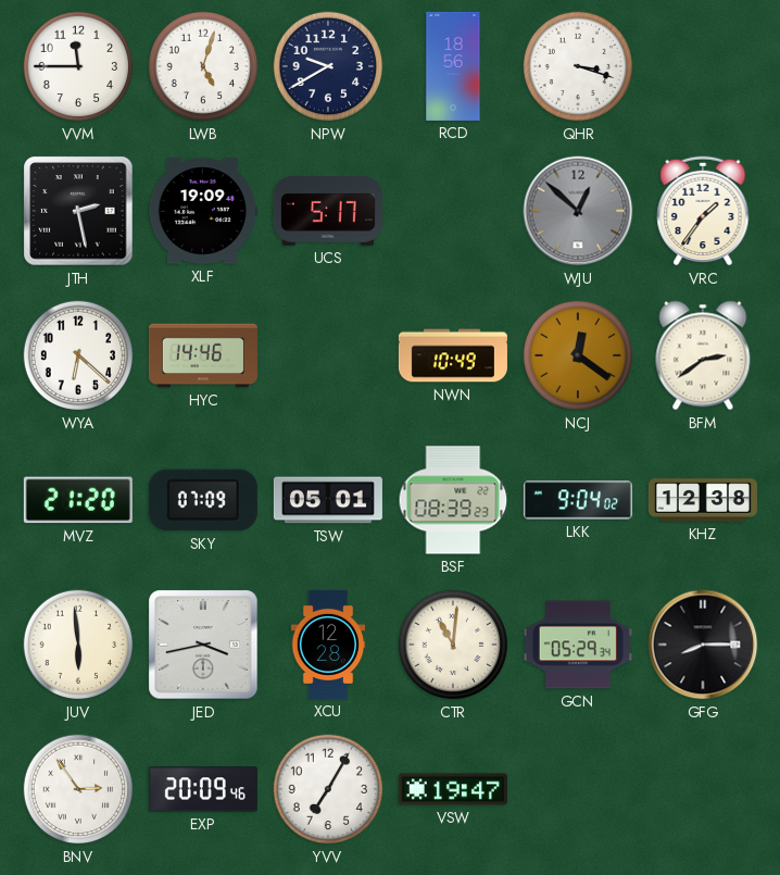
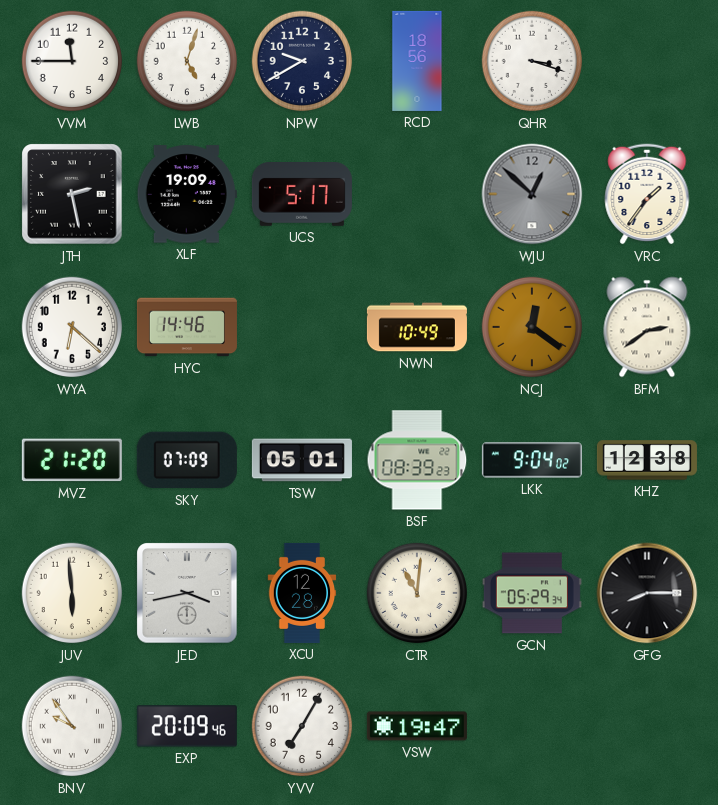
BNV: 2:54 -> 9:54
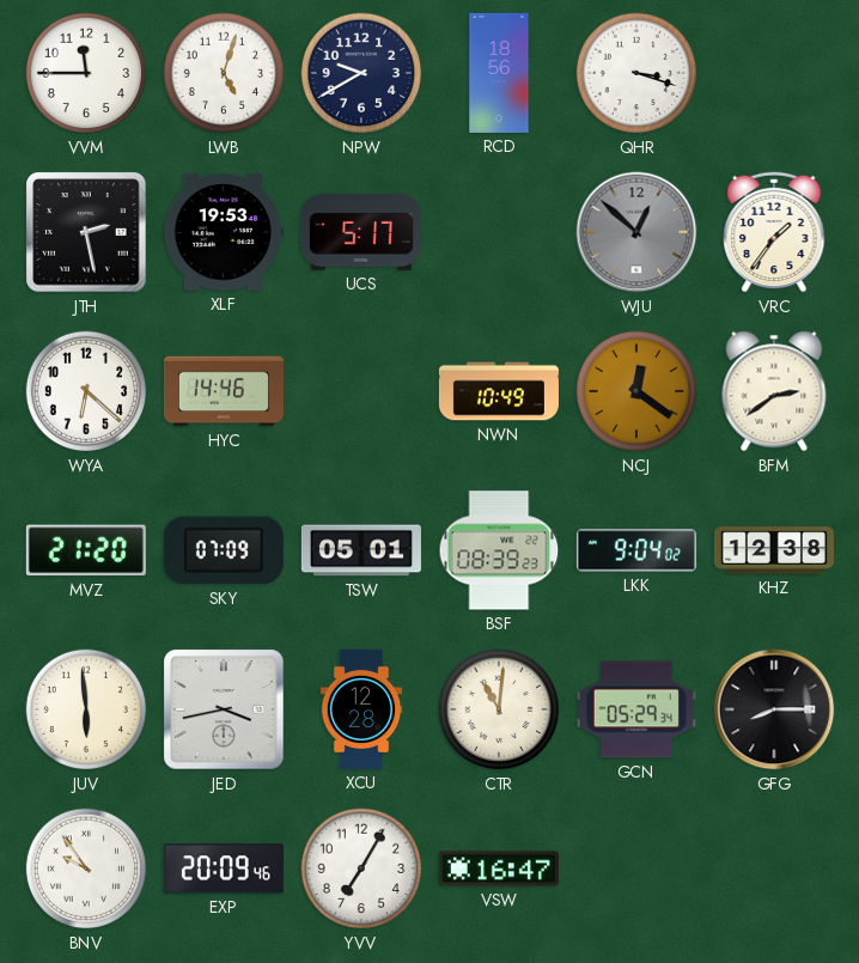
XLF: 19:09 -> 19:53
VSW: 19:47 -> 16:47
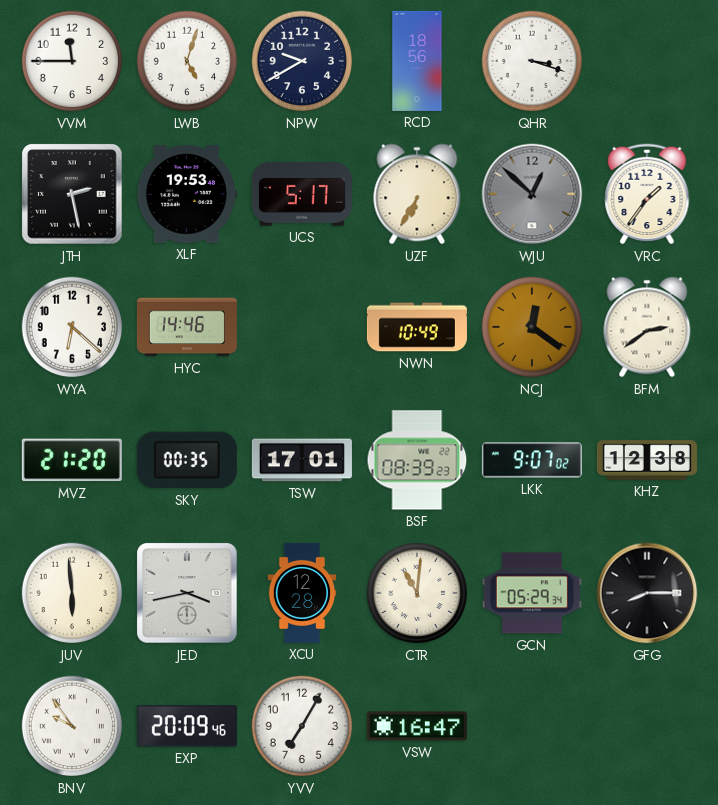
UZF: none -> 6:35
SKY: 07:09 -> 00:35
TSW: 05:01 -> 17:01
LKK: 9:04 -> 9:07
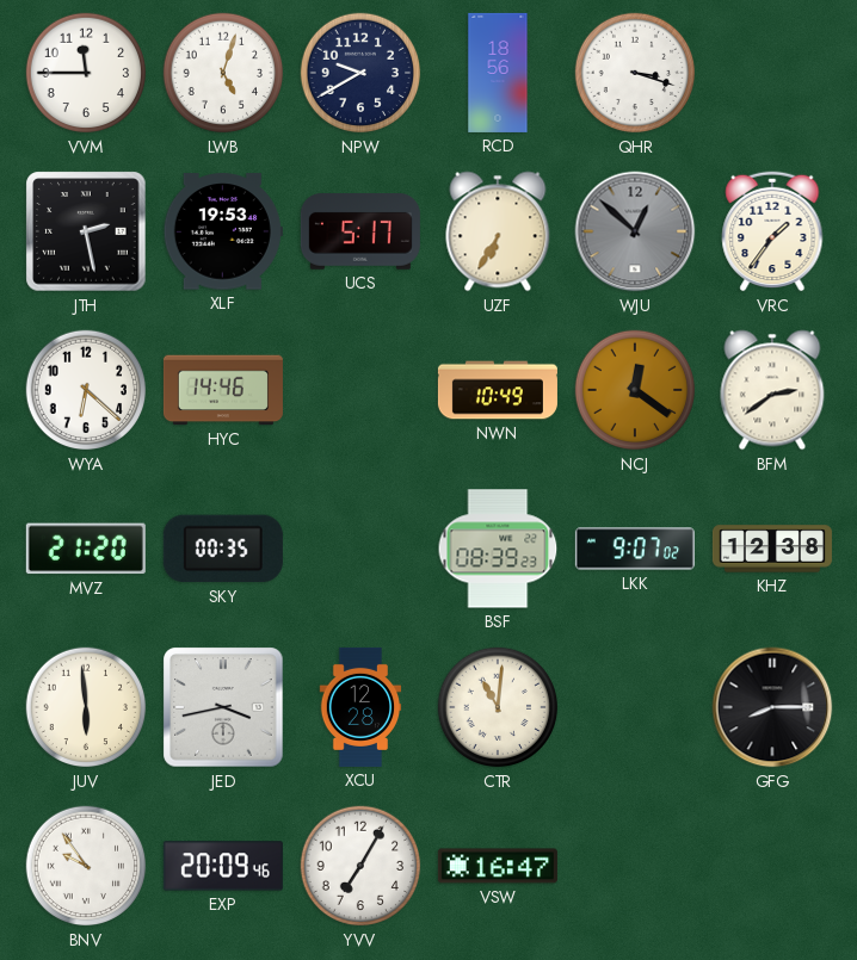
TSW: 17:01 -> none
GCN: 05:29 -> none
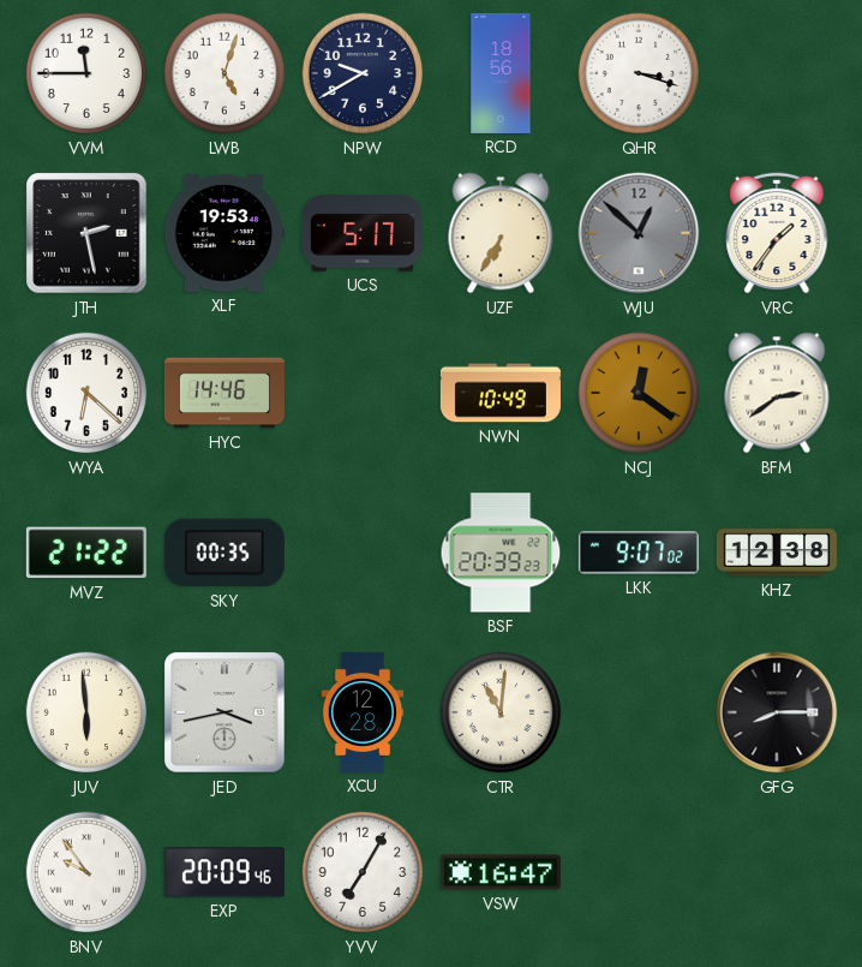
MVZ: 21:20 -> 21:22
BSF: 08:39 -> 20:39
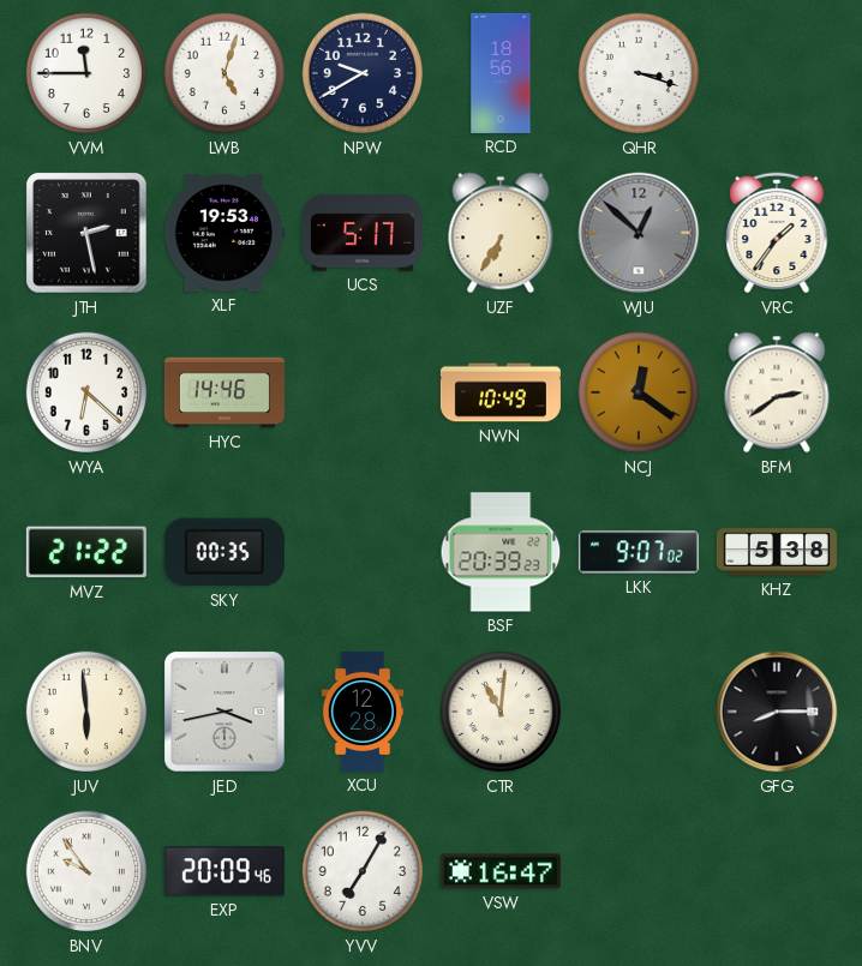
KHZ: 12:38 -> 5:38
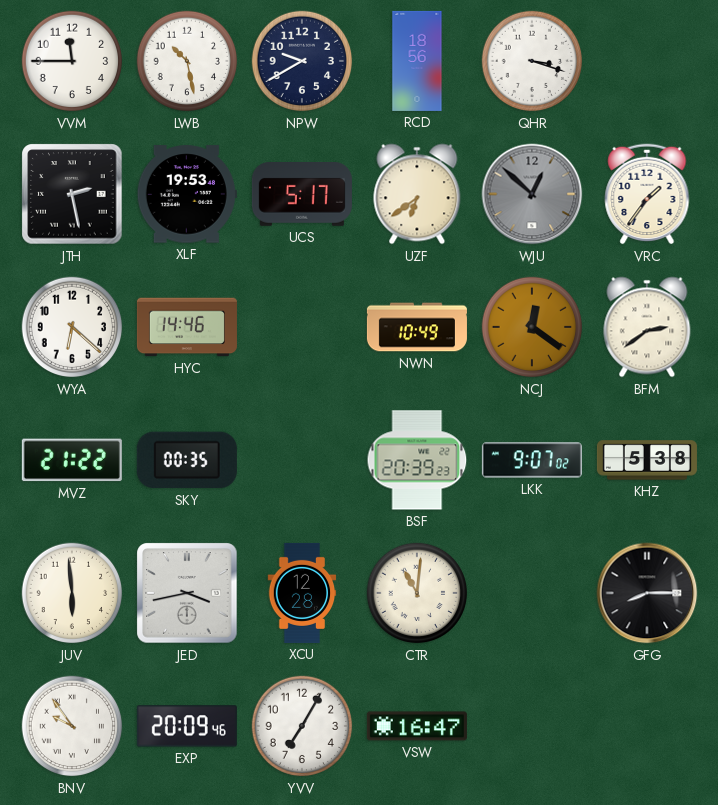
LWB: 5:03 -> 10:28
UZF: 6:35 -> 6:39
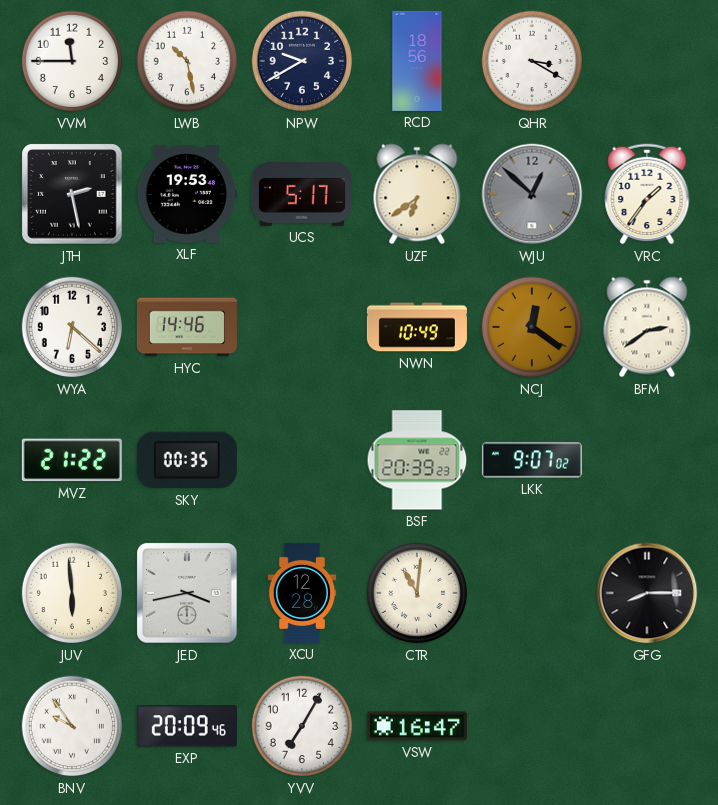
QHR: 3:18 -> 3:20
KHZ: 5:38 -> none
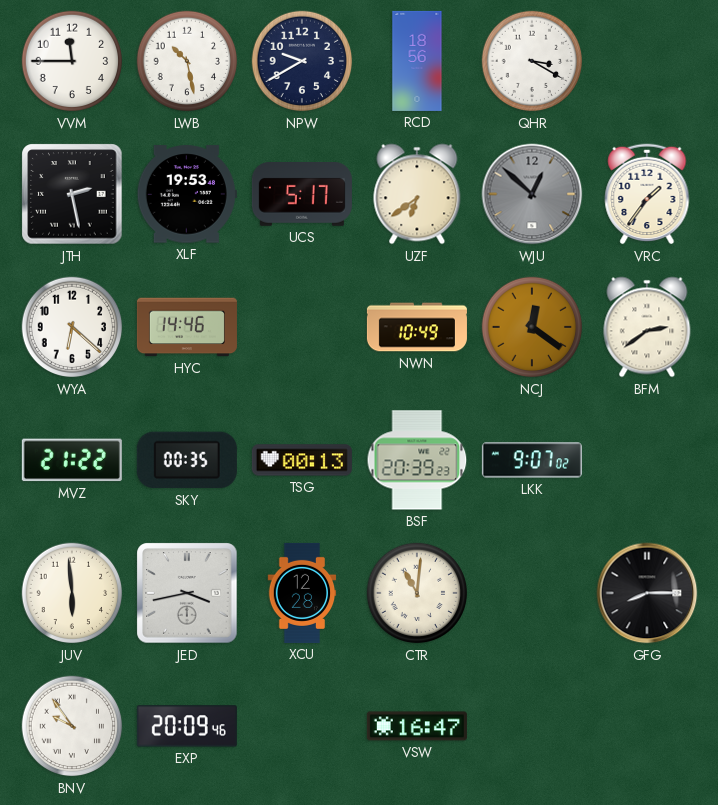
TSG: none -> 00:13
YVV: 7:05 -> none
